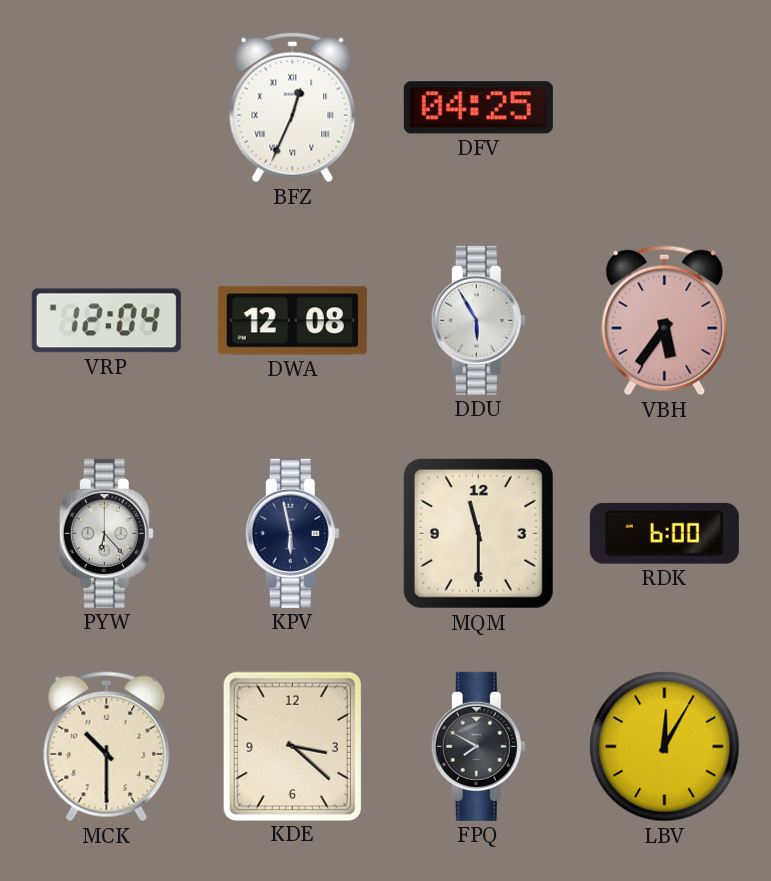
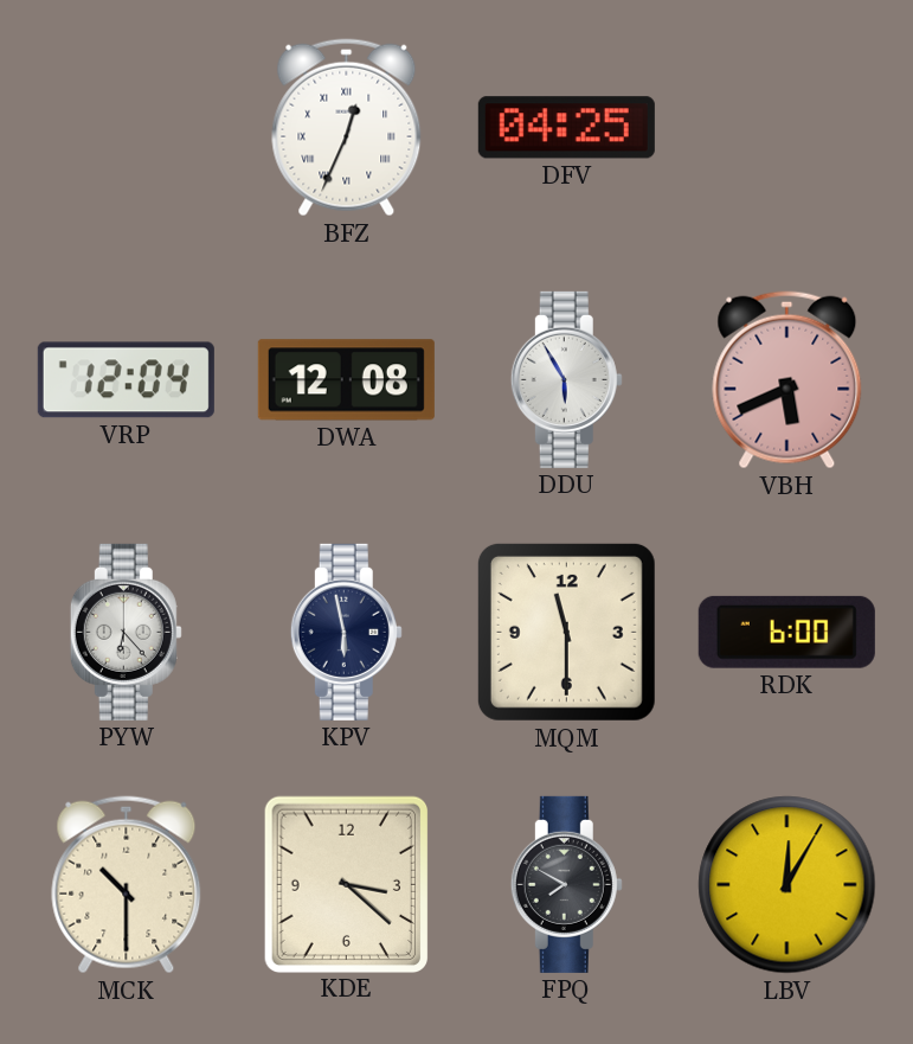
VBH: 5:36 -> 5:41
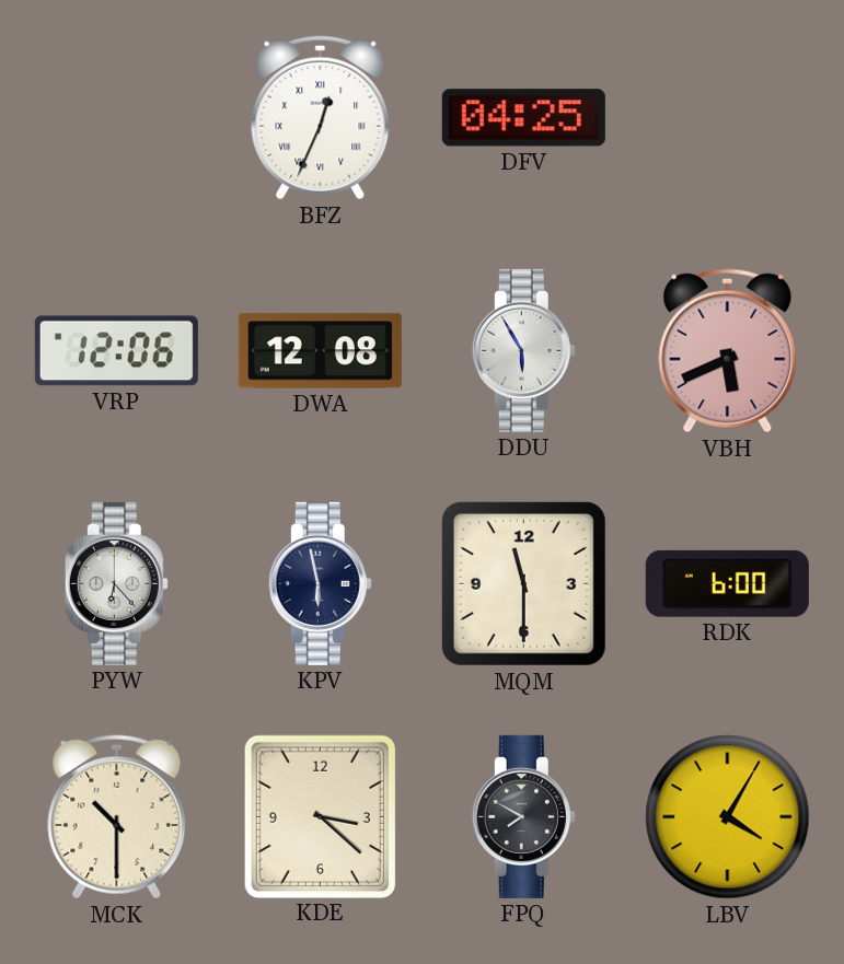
VRP: 12:04 -> 12:06
LBV: 12:05 -> 4:05
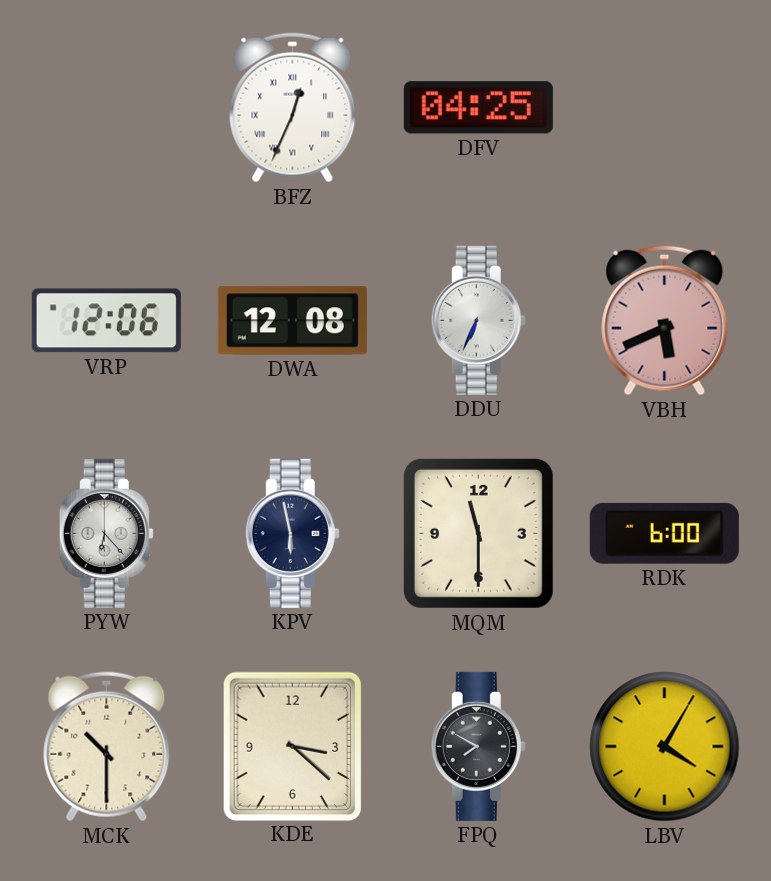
DDU: 5:55 -> 6:34
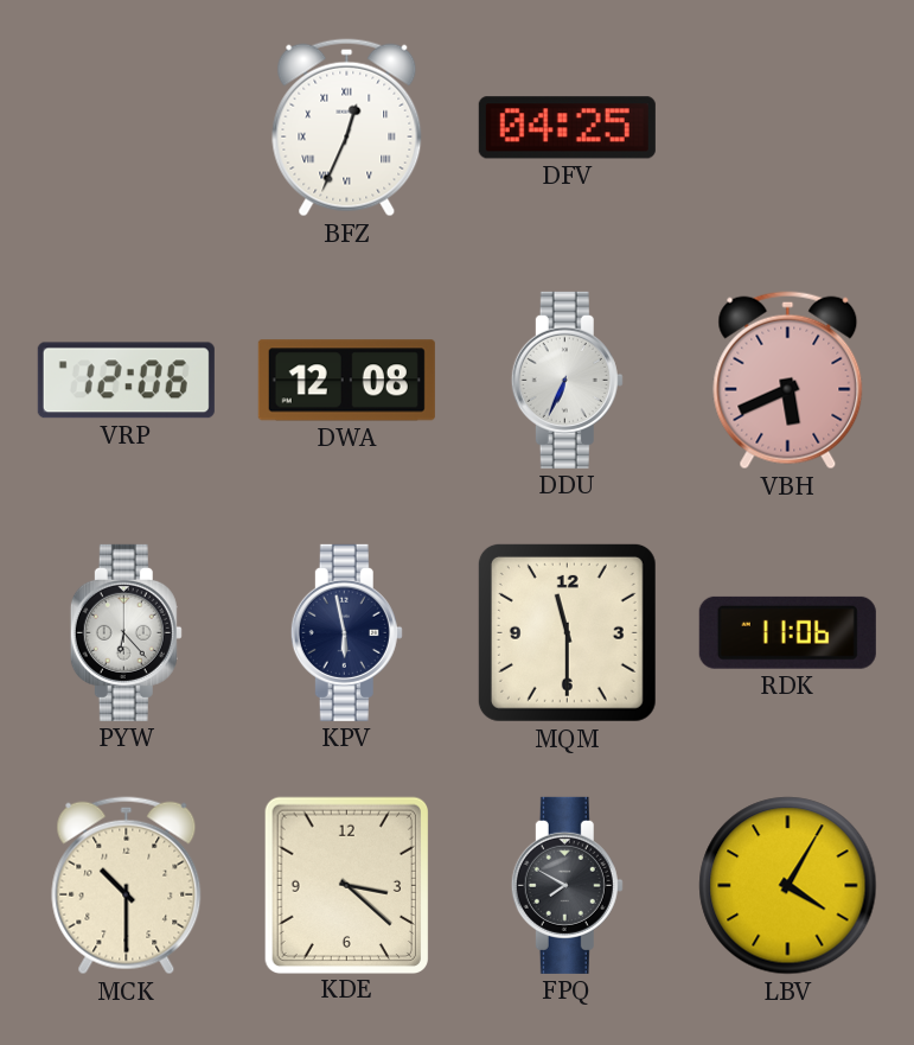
RDK: 6:00 -> 11:06
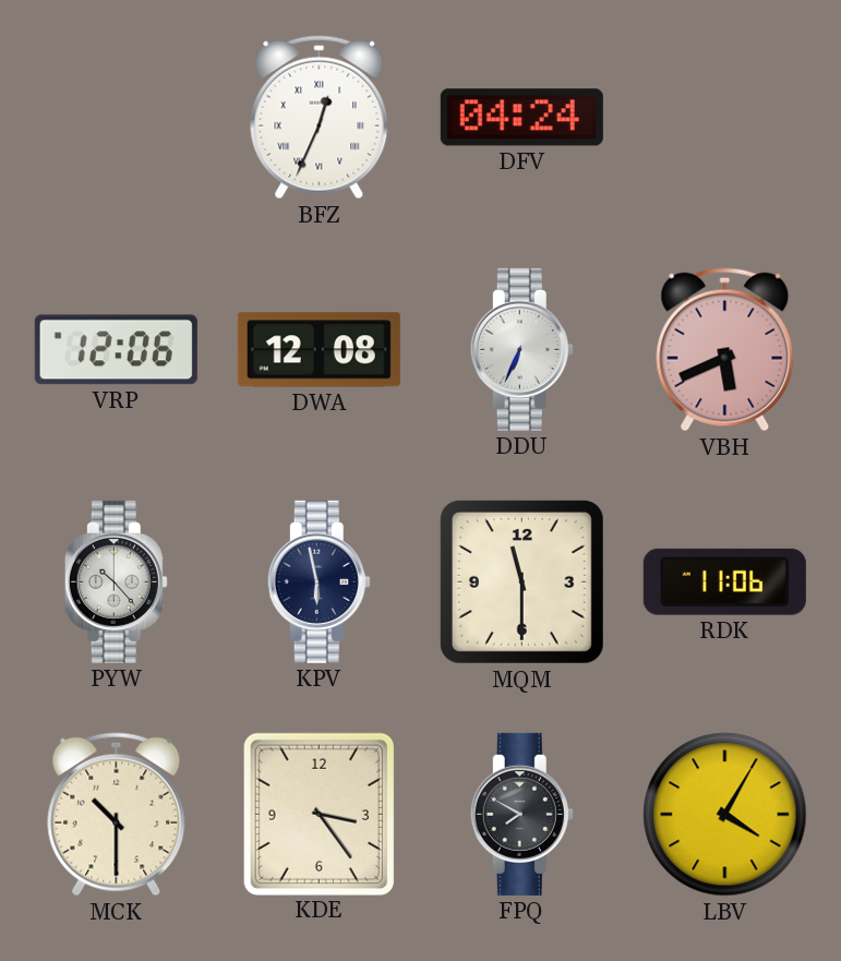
DFV: 04:25 -> 04:24
PYW: 6:23 -> 10:23
KDE: 3:22 -> 3:24
